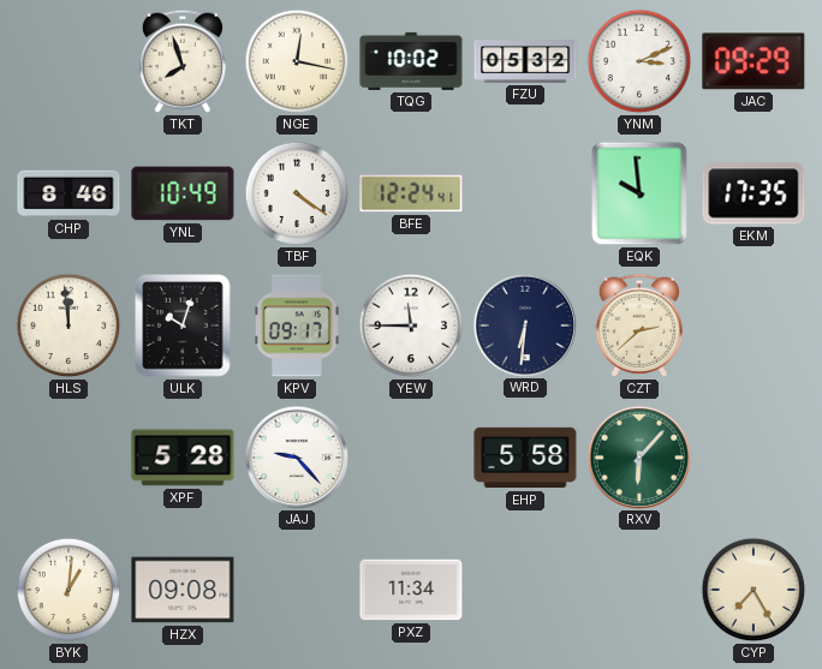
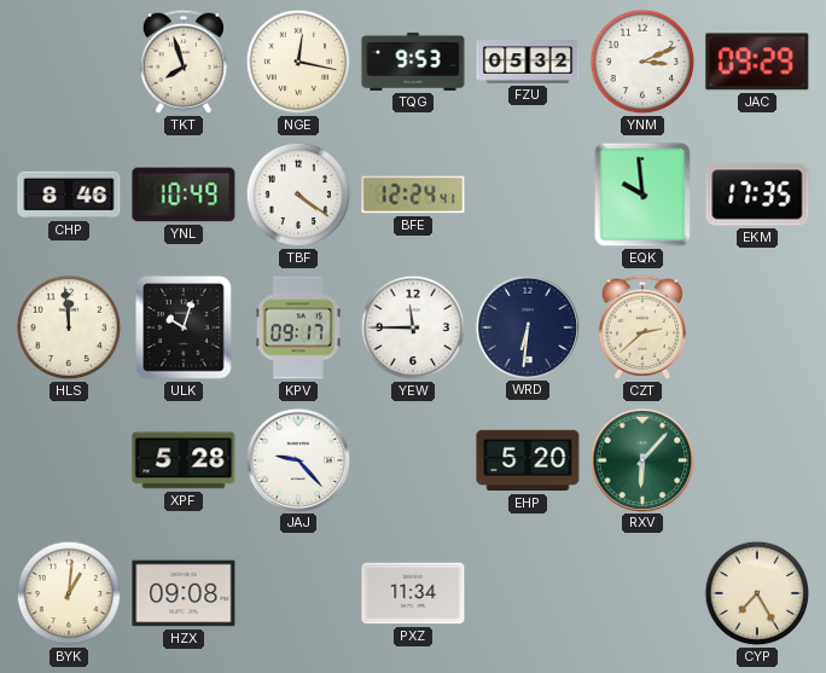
TQG: 10:02 -> 9:53
EHP: 5:58 -> 5:20
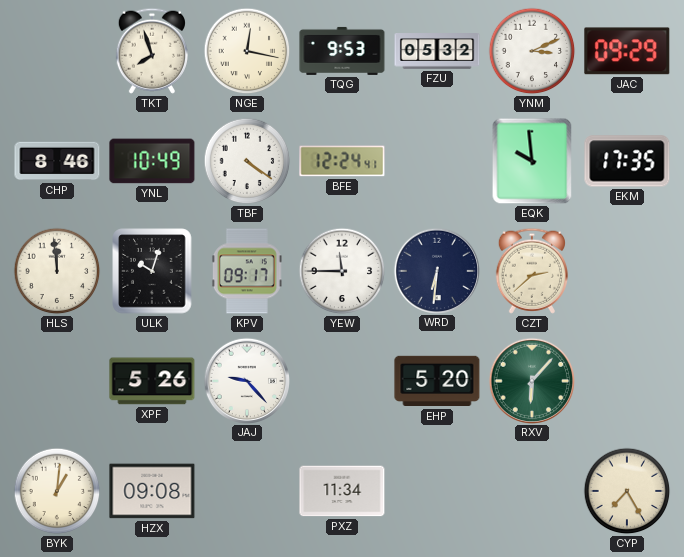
XPF: 5:28 -> 5:26
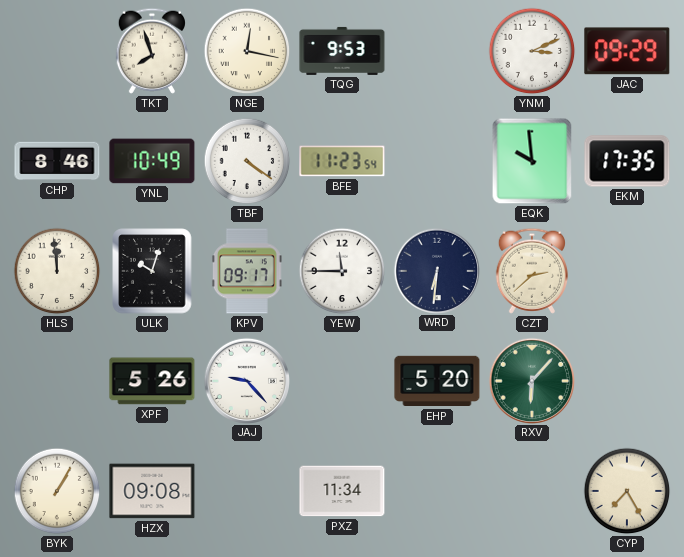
FZU: 05:32 -> none
BFE: 12:24 -> 11:23
BYK: 1:01 -> 1:05
